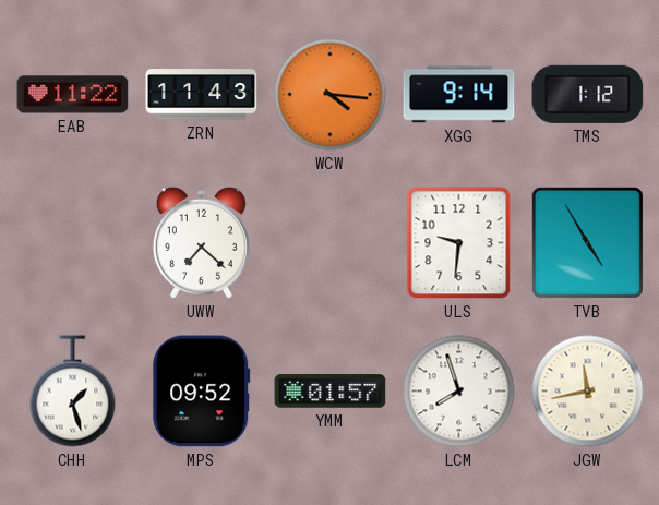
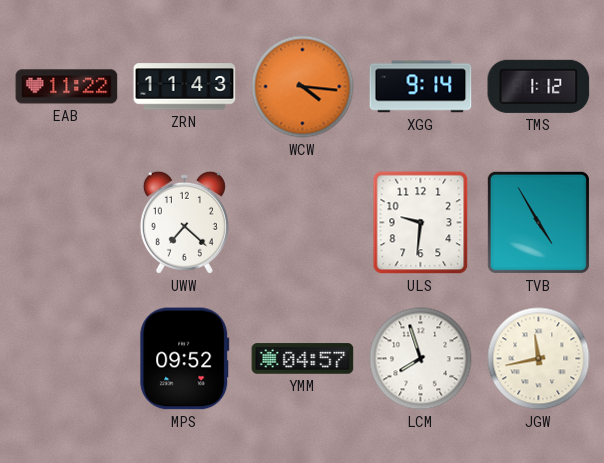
CHH: 1:27 -> none
YMM: 01:57 -> 04:57
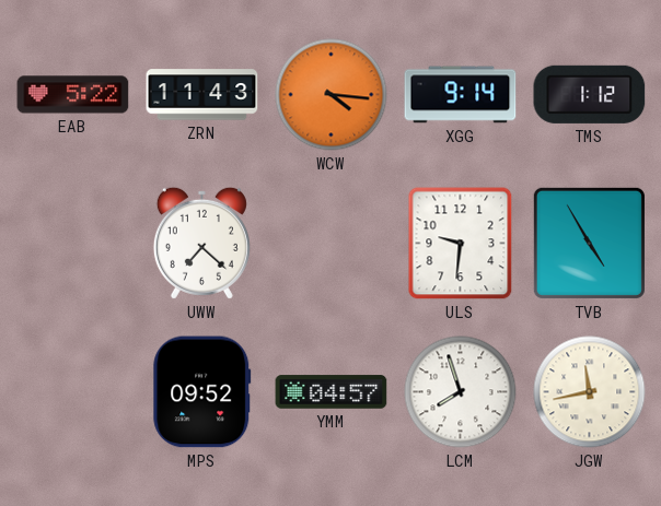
EAB: 11:22 -> 5:22
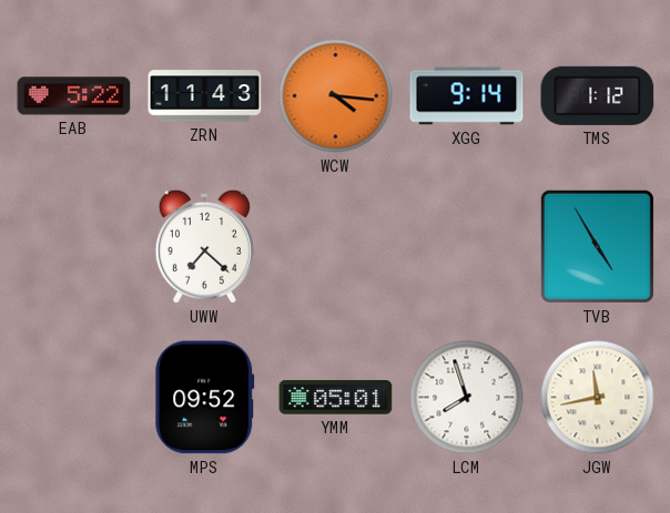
ULS: 9:31 -> none
YMM: 04:57 -> 05:01
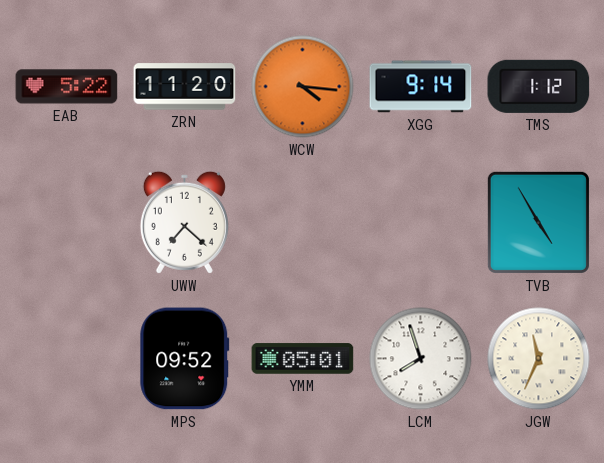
ZRN: 11:43 -> 11:20
JGW: 11:43 -> 11:34
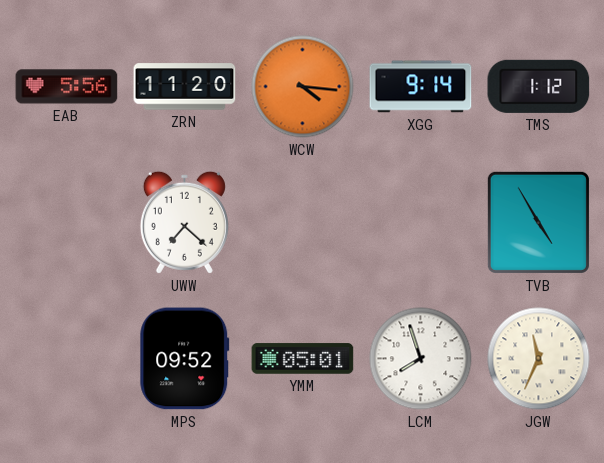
EAB: 5:22 -> 5:56
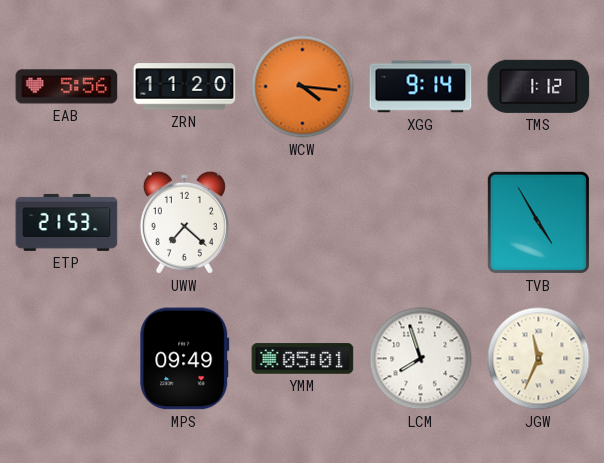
ETP: none -> 21:53
MPS: 09:52 -> 09:49
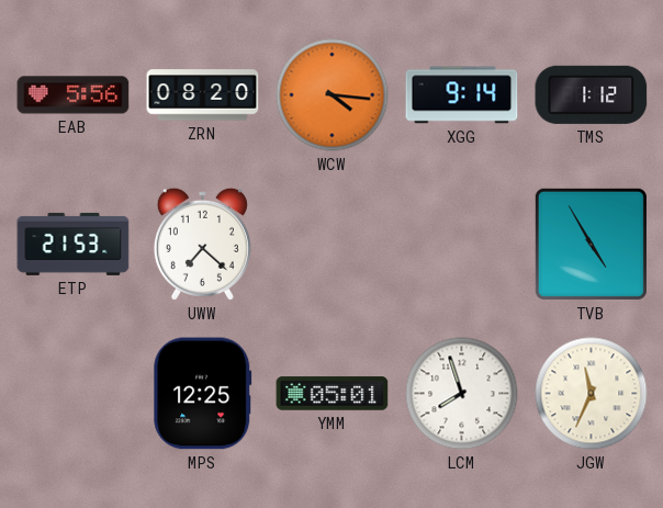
ZRN: 11:20 -> 08:20
MPS: 09:49 -> 12:25
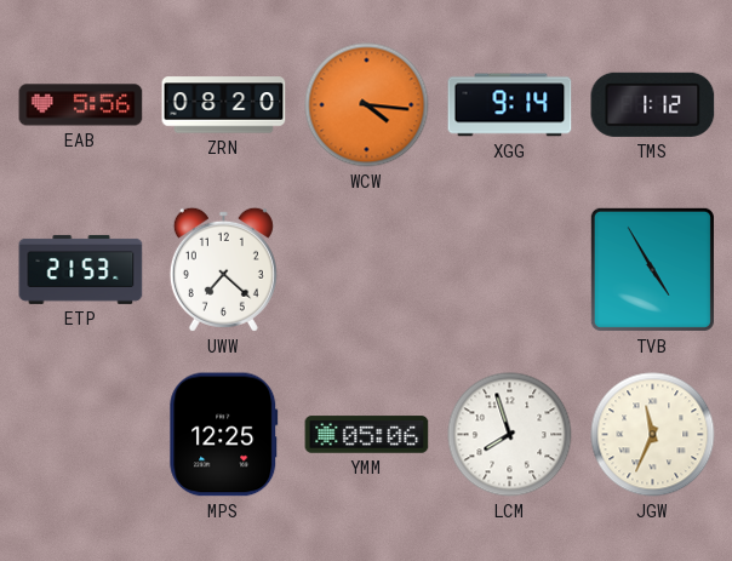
YMM: 05:01 -> 05:06
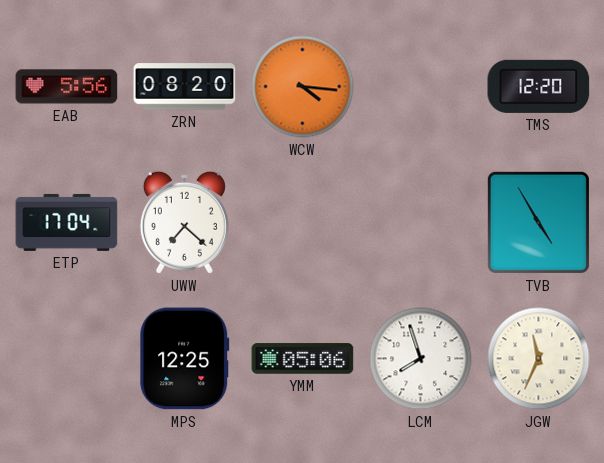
XGG: 9:14 -> none
TMS: 1:12 -> 12:20
ETP: 21:53 -> 17:04
